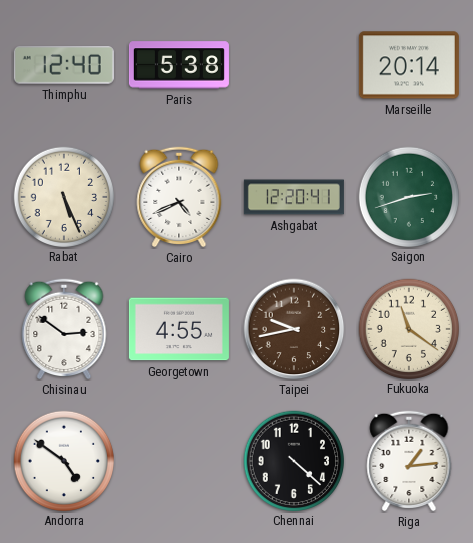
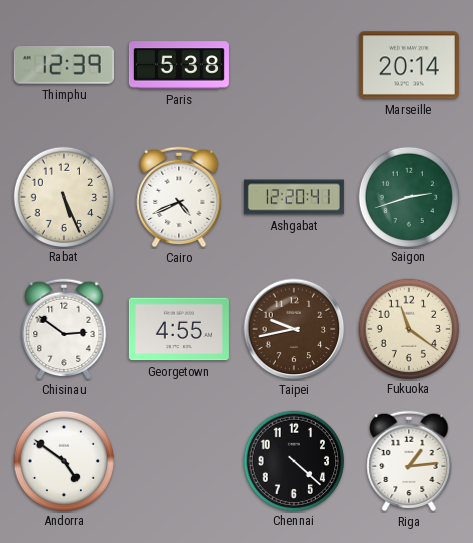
Thimphu: 12:40 -> 12:39
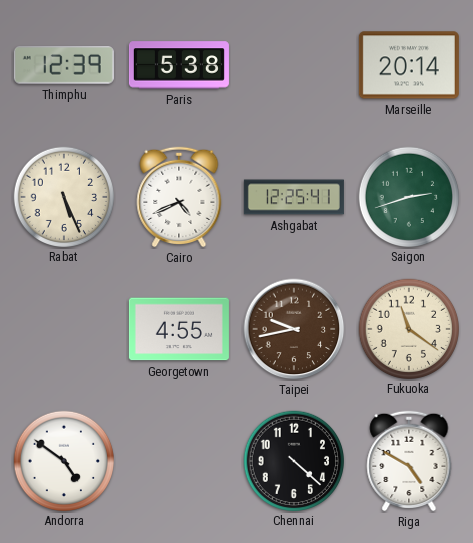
Ashgabat: 12:20 -> 12:25
Chisinau: 2:51 -> none
Riga: 1:14 -> 4:50
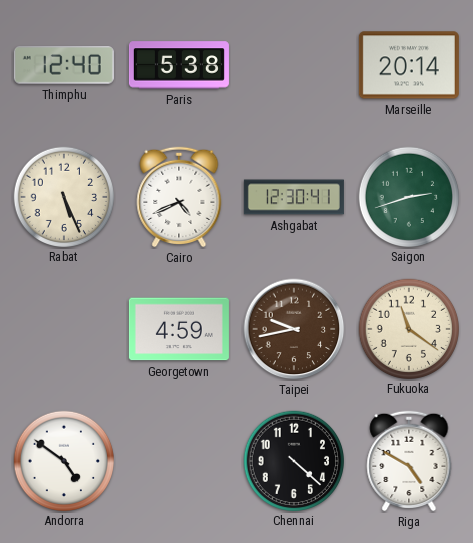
Thimphu: 12:39 -> 12:40
Ashgabat: 12:25 -> 12:30
Georgetown: 4:55 -> 4:59
